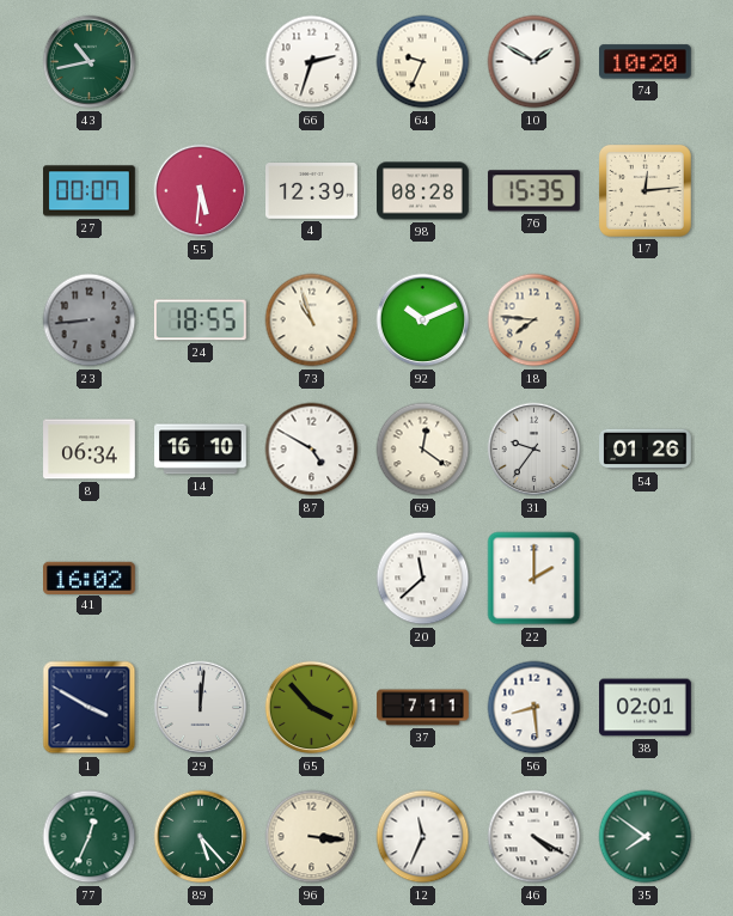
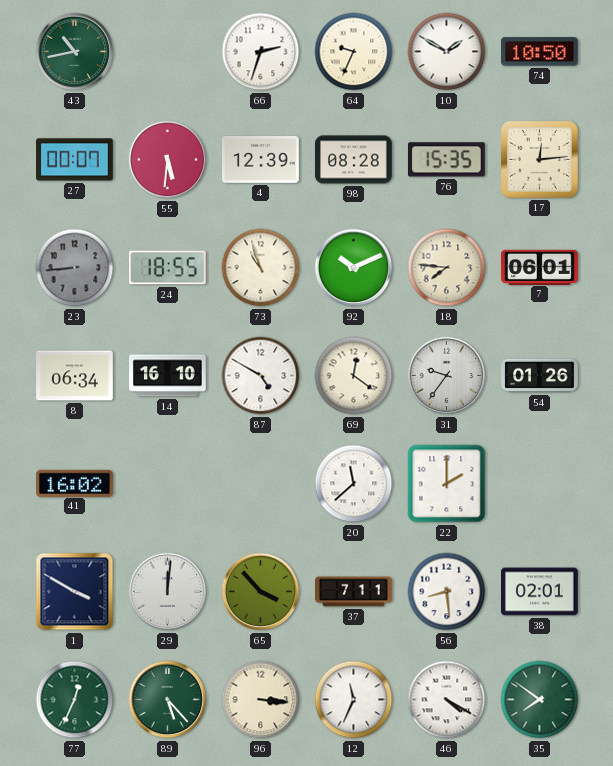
74: 10:20 -> 10:50
7: none -> 06:01
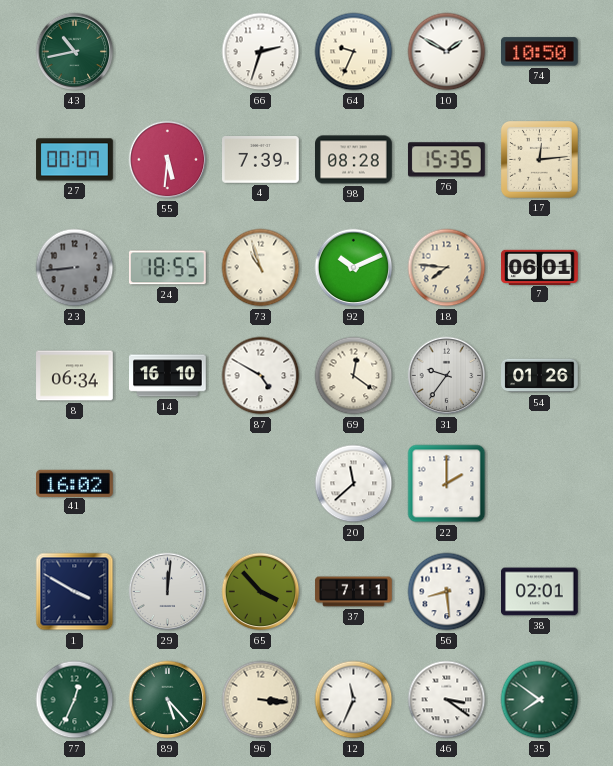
4: 12:39 -> 7:39
46: 4:20 -> 3:21
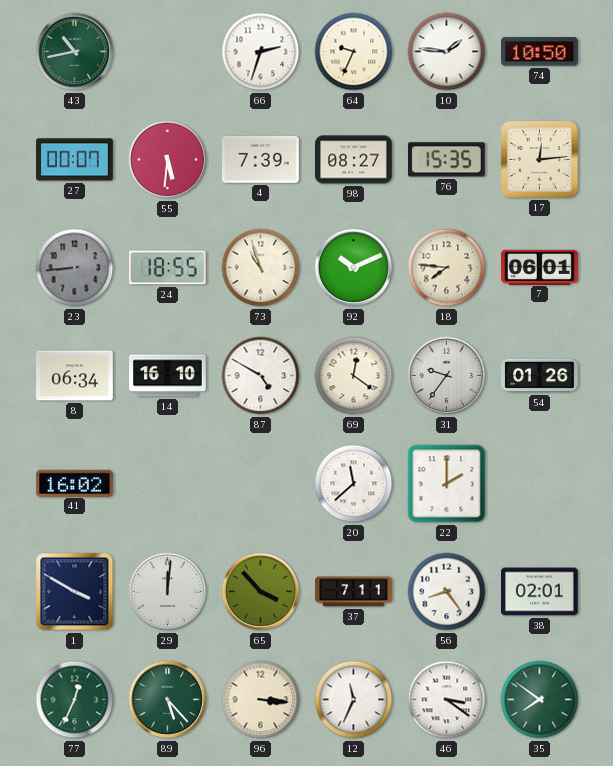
10: 1:50 -> 1:46
98: 08:28 -> 08:27
56: 8:29 -> 8:24
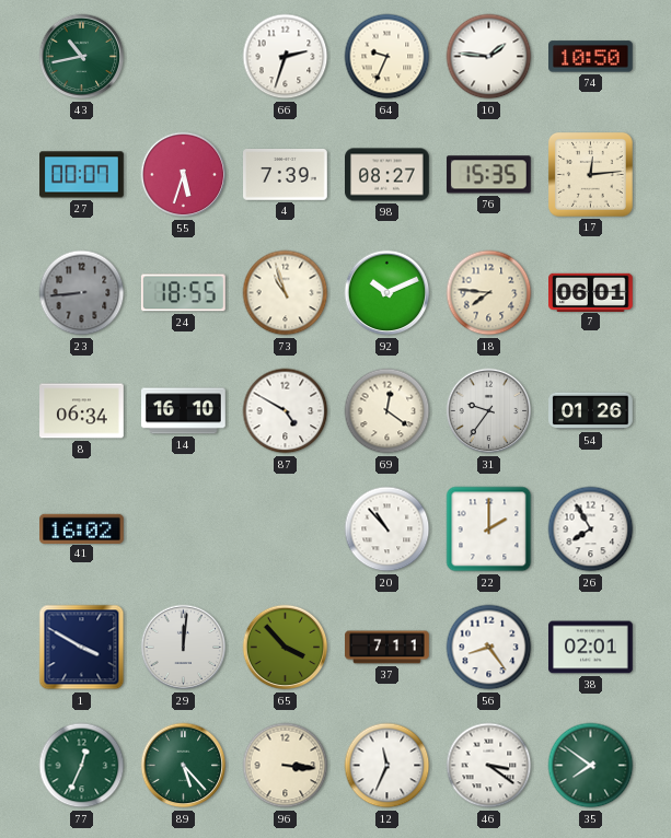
55: 5:31 -> 5:33
20: 11:38 -> 10:53
26: none -> 7:55
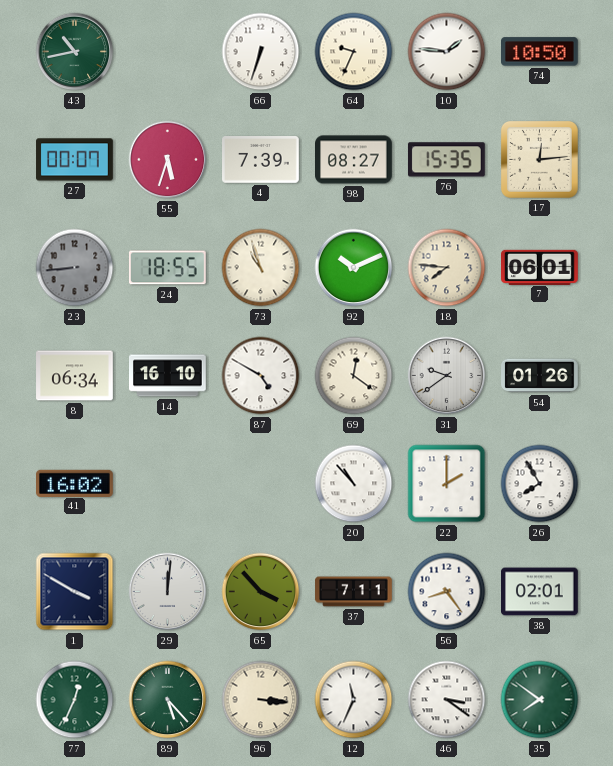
66: 2:33 -> 6:33
31: 9:36 -> 9:39
